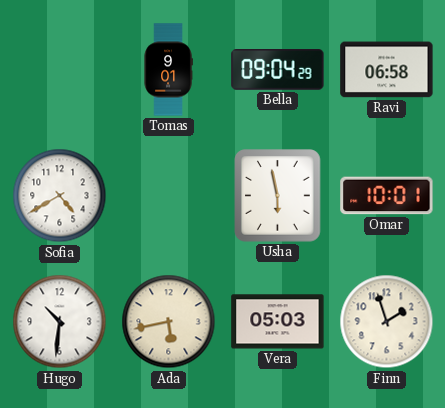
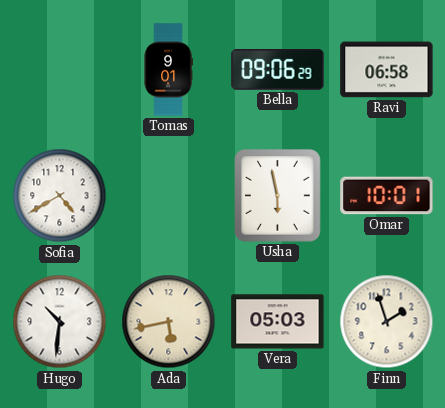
Bella: 09:04 -> 09:06
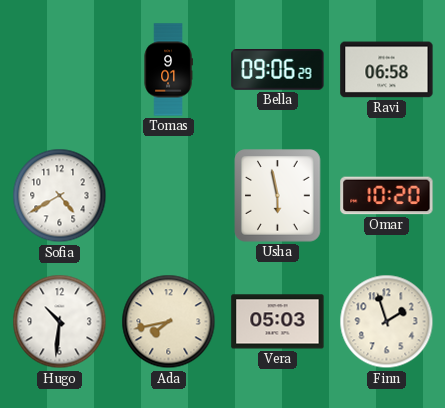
Omar: 10:01 -> 10:20
Ada: 5:43 -> 7:43
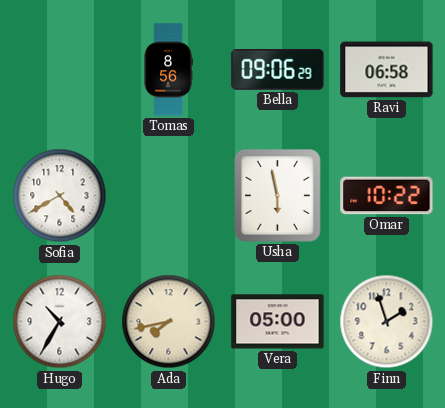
Tomas: 9:01 -> 8:56
Omar: 10:20 -> 10:22
Hugo: 10:31 -> 10:35
Vera: 05:03 -> 05:00
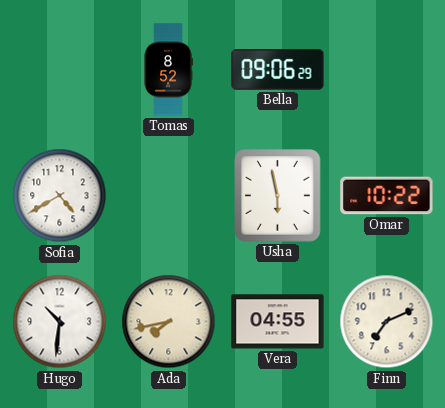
Tomas: 8:56 -> 8:52
Ravi: 06:58 -> none
Hugo: 10:35 -> 10:31
Vera: 05:00 -> 04:55
Finn: 1:57 -> 7:11
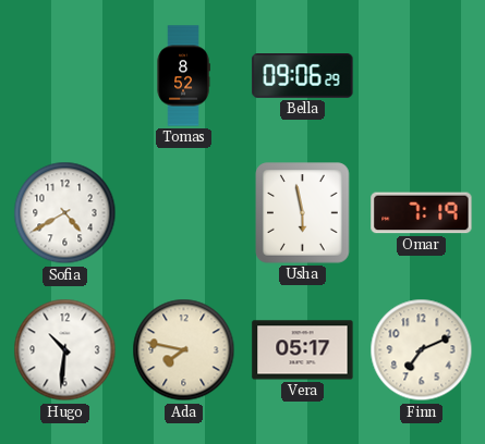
Omar: 10:22 -> 7:19
Ada: 7:43 -> 7:47
Vera: 04:55 -> 05:17
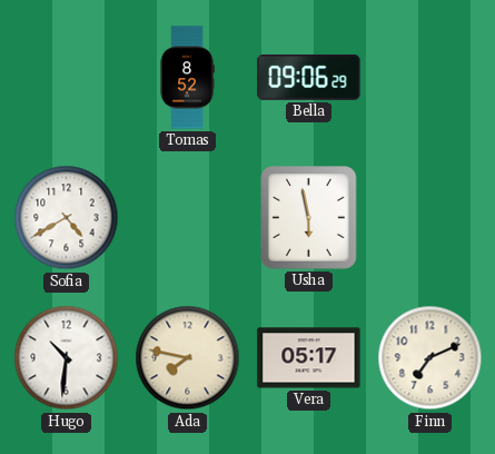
Omar: 7:19 -> none
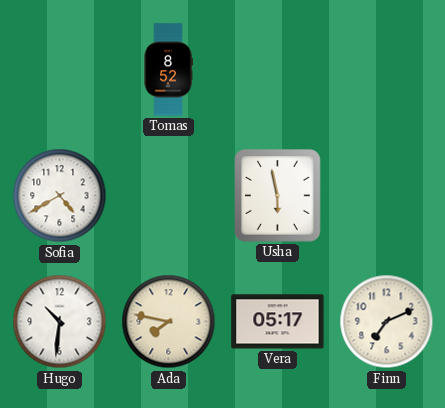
Bella: 09:06 -> none
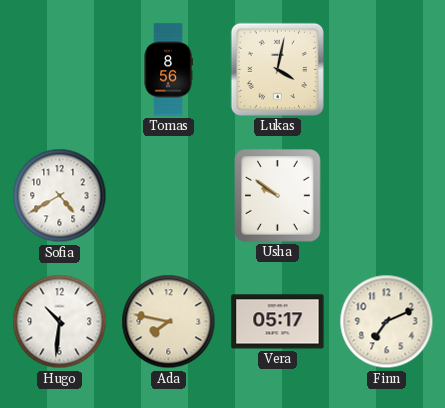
Tomas: 8:52 -> 8:56
Lukas: none -> 4:02
Usha: 5:58 -> 9:51
